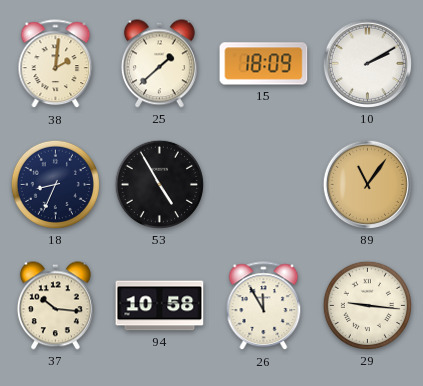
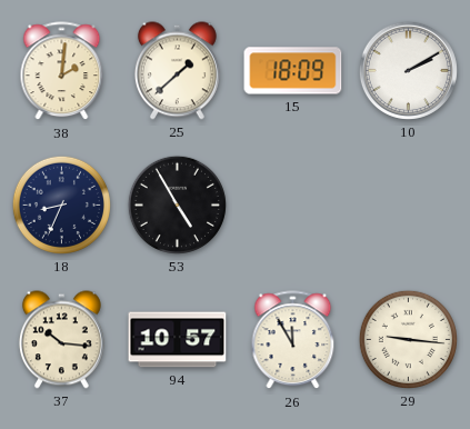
89: 11:06 -> none
94: 10:58 -> 10:57
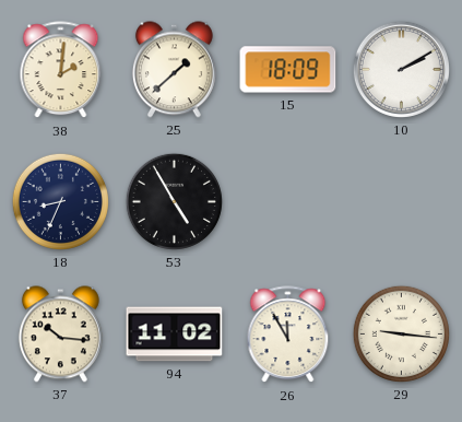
94: 10:57 -> 11:02
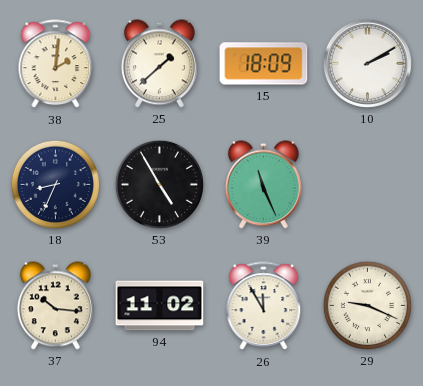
39: none -> 11:26
29: 9:16 -> 9:19
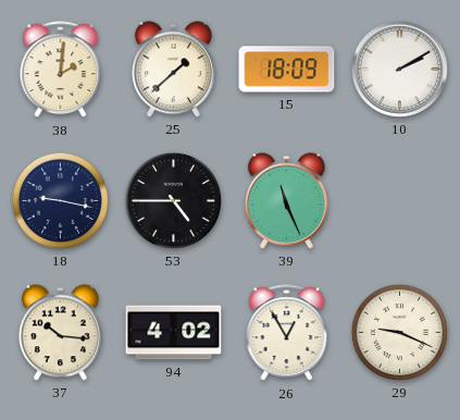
18: 8:34 -> 9:17
53: 4:55 -> 4:45
94: 11:02 -> 4:02
26: 11:55 -> 12:55
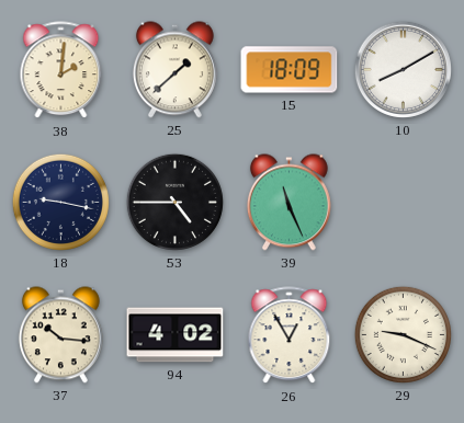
10: 2:10 -> 8:10
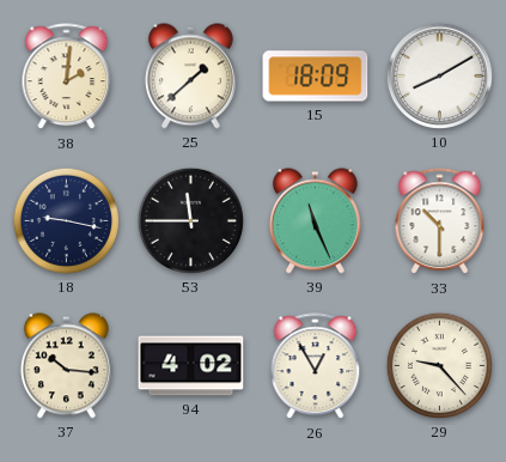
53: 4:45 -> 11:45
33: none -> 10:30
29: 9:19 -> 9:23
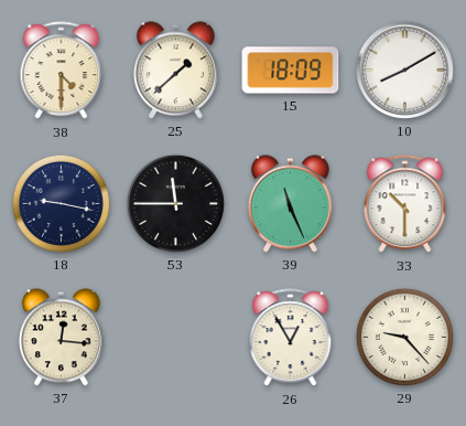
38: 2:01 -> 4:30
37: 10:16 -> 12:16
94: 4:02 -> none
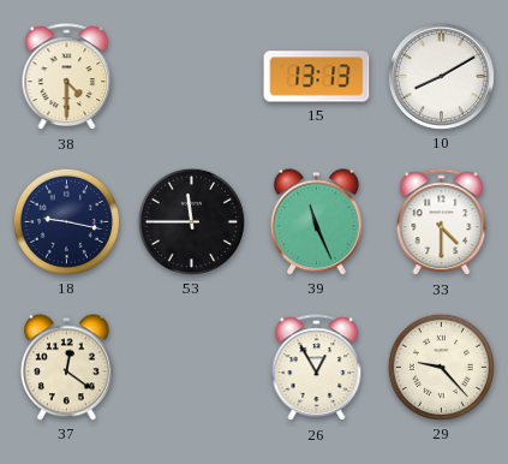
25: 1:38 -> none
15: 18:09 -> 13:13
33: 10:30 -> 4:30
37: 12:16 -> 12:21
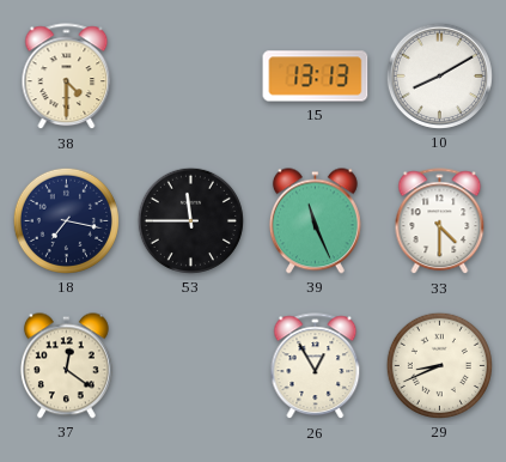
18: 9:17 -> 7:17
29: 9:23 -> 8:41
